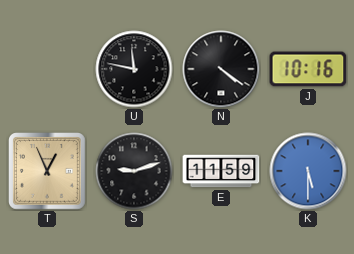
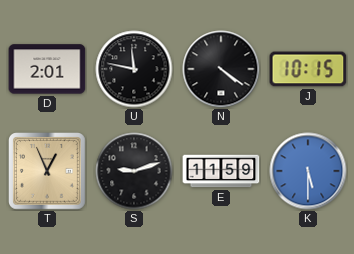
D: none -> 2:01
J: 10:16 -> 10:15
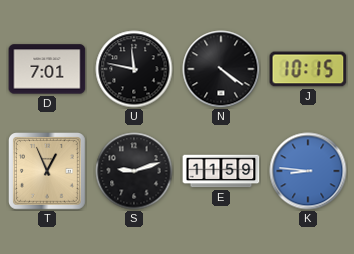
D: 2:01 -> 7:01
K: 5:30 -> 8:46
